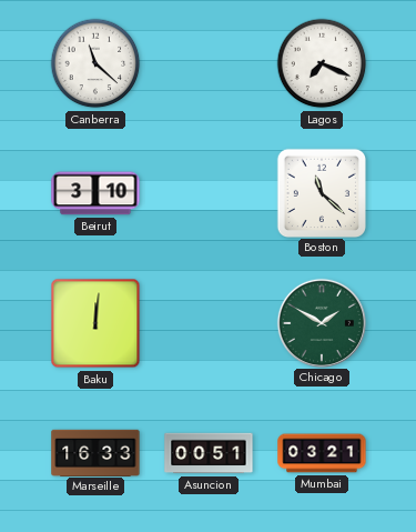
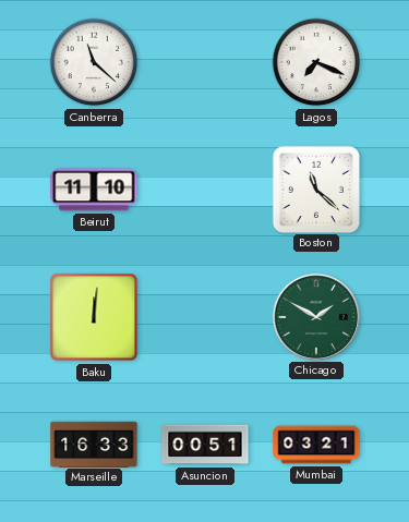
Beirut: 3:10 -> 11:10
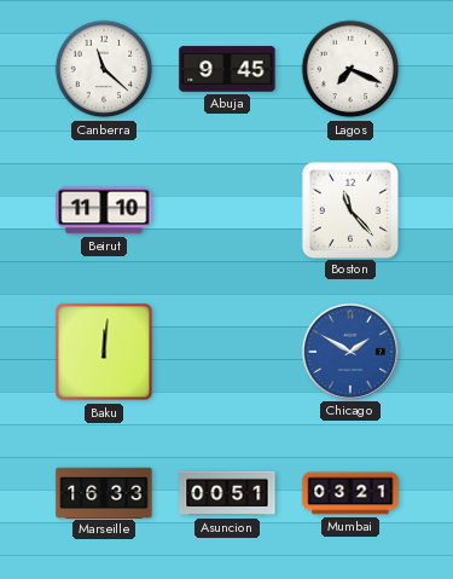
Abuja: none -> 9:45
Boston: 11:22 -> 11:23
Chicago dial: green -> blue
